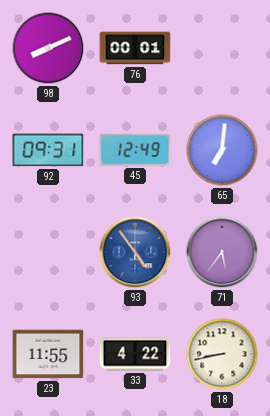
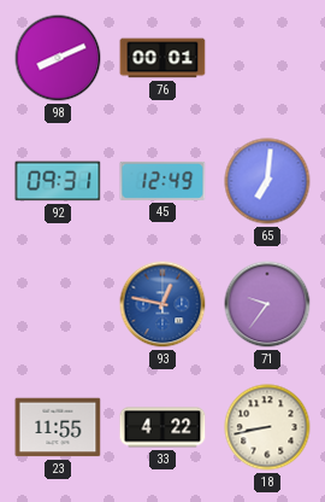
93: 4:54 -> 12:47
71: 5:36 -> 9:36
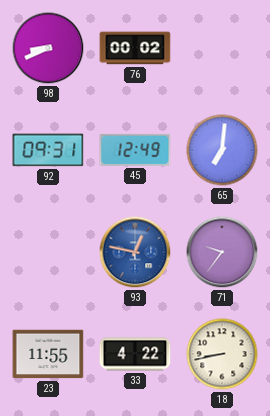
98: 8:11 -> 8:41
76: 00:01 -> 00:02
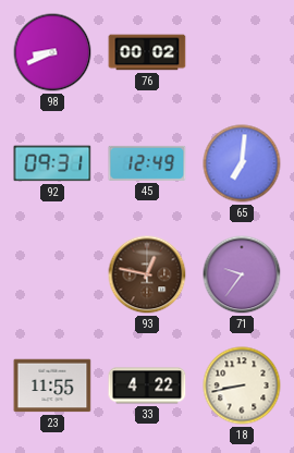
93 dial: blue -> brown
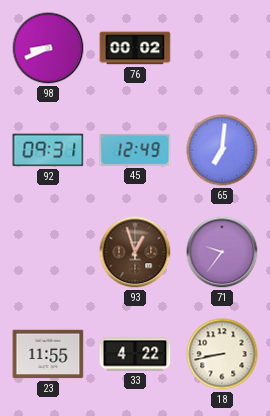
93: 12:47 -> 12:57
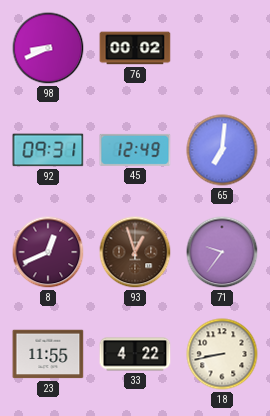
8: none -> 12:41
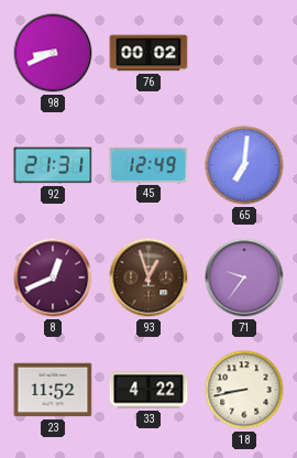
92: 09:31 -> 21:31
23: 11:55 -> 11:52
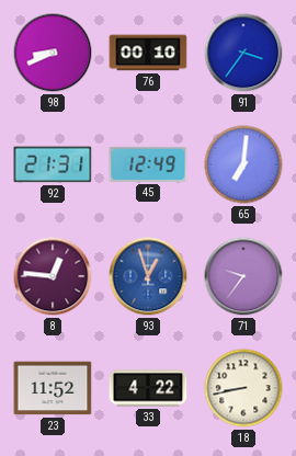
76: 00:02 -> 00:10
91: none -> 3:36
8: 12:41 -> 12:46
93 dial: brown -> blue
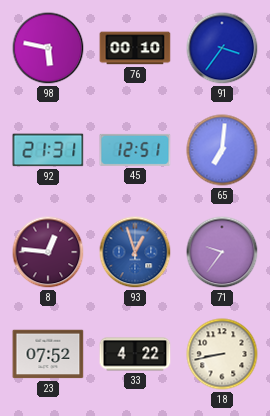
98: 8:41 -> 5:47
45: 12:49 -> 12:51
23: 11:52 -> 07:52
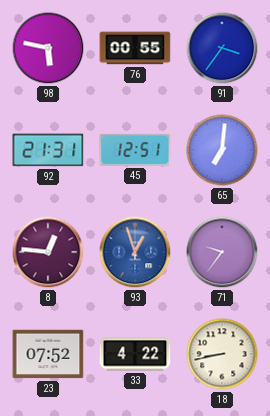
76: 00:10 -> 00:55
